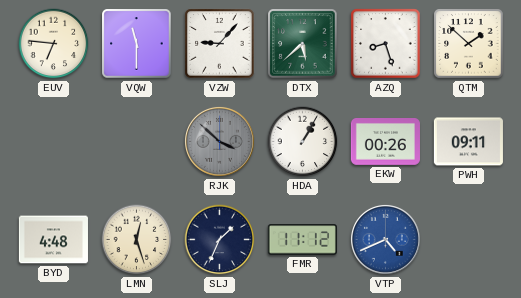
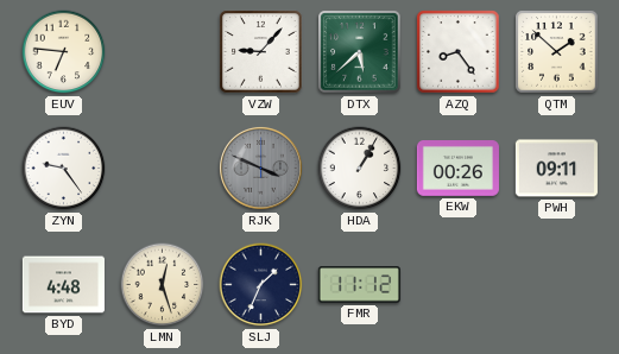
VQW: 11:30 -> none
AZQ: 8:27 -> 8:24
ZYN: none -> 9:24
RJK: 3:52 -> 3:49
VTP: 4:41 -> none
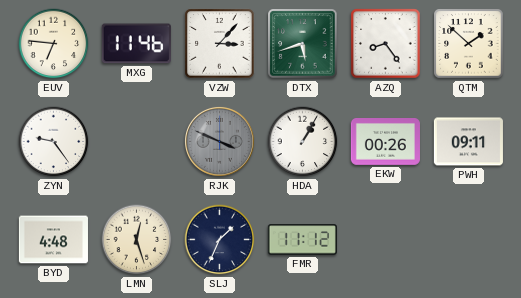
MXG: none -> 11:46
VZW: 9:07 -> 3:07
DTX: 5:38 -> 5:42
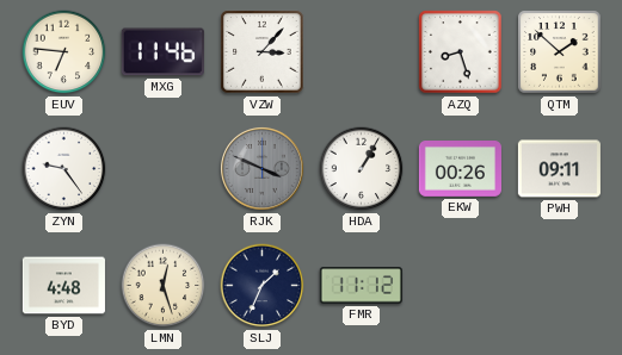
DTX: 5:42 -> none
AZQ: 8:24 -> 8:27
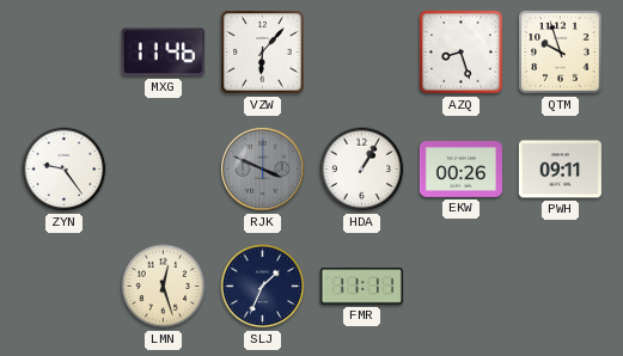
EUV: 6:46 -> none
VZW: 3:07 -> 6:07
QTM: 1:52 -> 9:57
BYD: 4:48 -> none
FMR: 11:12 -> 11:11
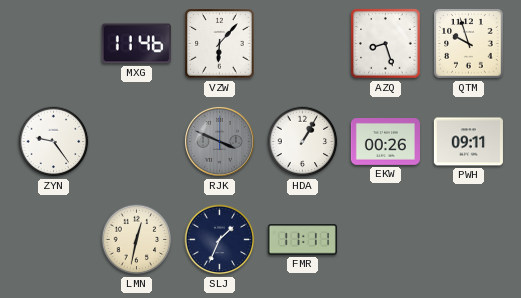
LMN: 12:27 -> 12:32
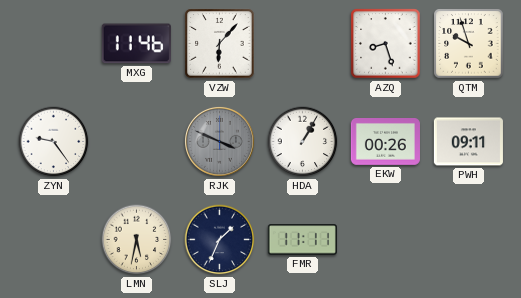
LMN: 12:32 -> 5:32
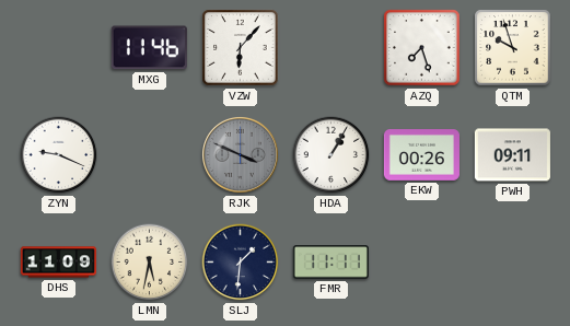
AZQ: 8:27 -> 7:27
ZYN: 9:24 -> 9:19
DHS: none -> 11:09
SLJ: 1:34 -> 1:31
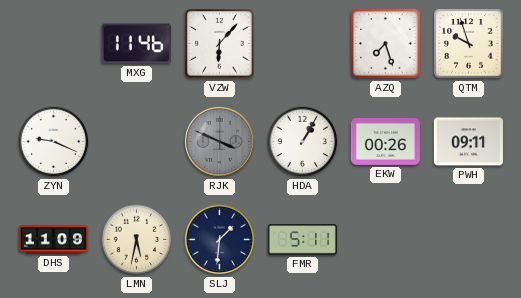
FMR: 11:11 -> 5:11
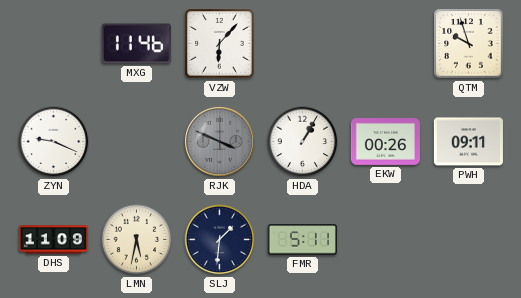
AZQ: 7:27 -> none
